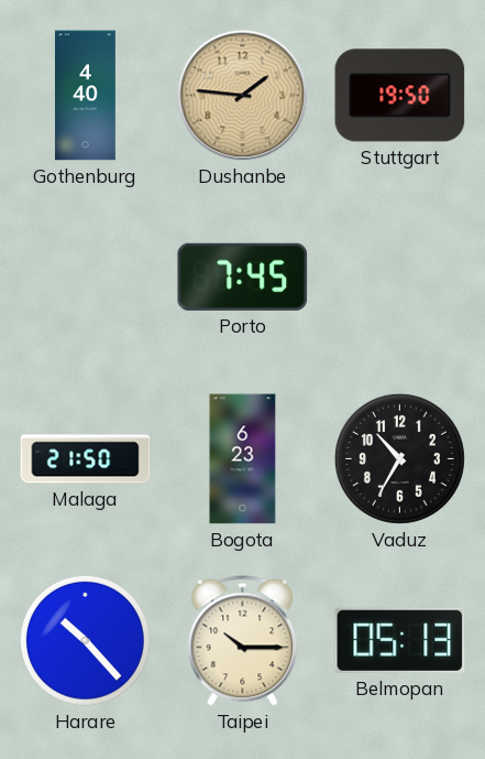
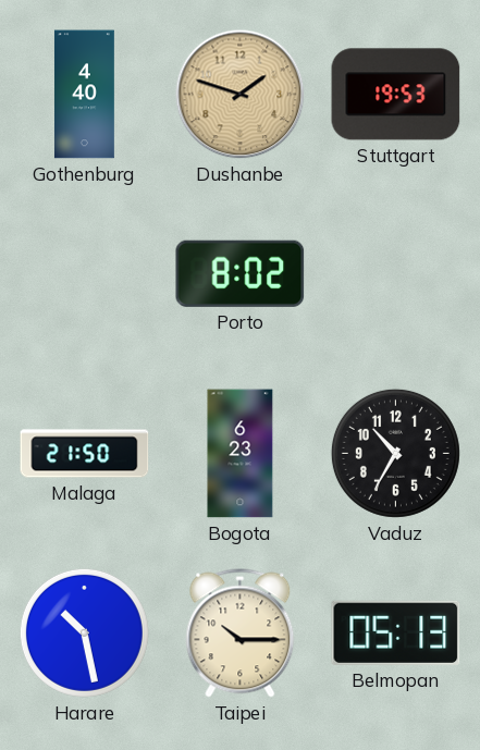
Dushanbe: 1:46 -> 1:48
Stuttgart: 19:50 -> 19:53
Porto: 7:45 -> 8:02
Harare: 10:23 -> 10:28
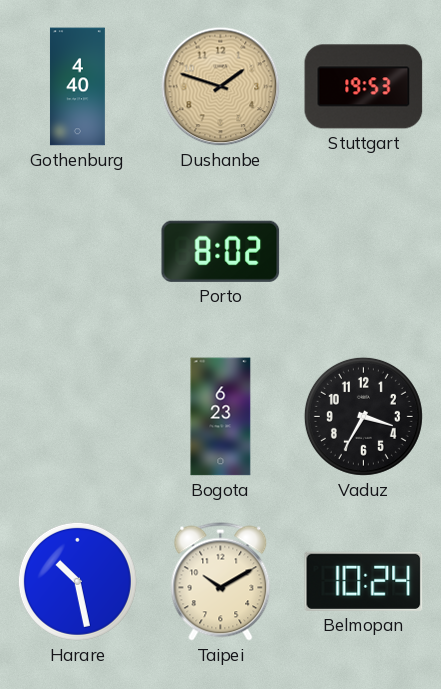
Malaga: 21:50 -> none
Vaduz: 10:35 -> 3:35
Taipei: 10:15 -> 10:10
Belmopan: 05:13 -> 10:24
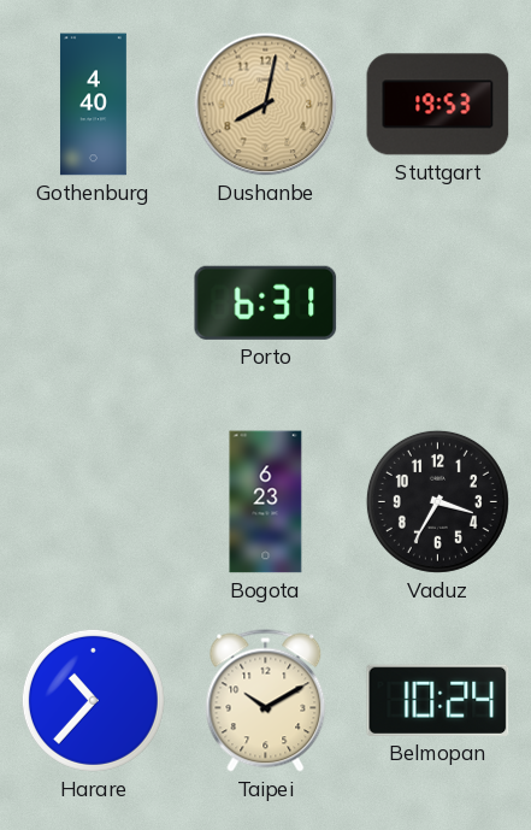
Dushanbe: 1:48 -> 8:02
Porto: 8:02 -> 6:31
Harare: 10:28 -> 10:37
